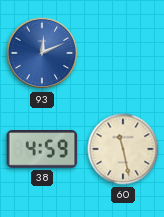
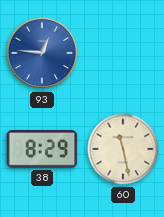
93: 12:11 -> 12:46
38: 4:59 -> 8:29
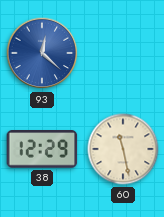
93: 12:46 -> 12:22
38: 8:29 -> 12:29
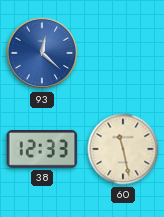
38: 12:29 -> 12:33
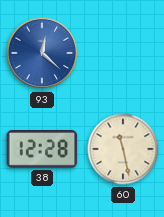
38: 12:33 -> 12:28
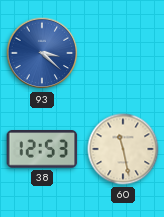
93: 12:22 -> 3:22
38: 12:28 -> 12:53
